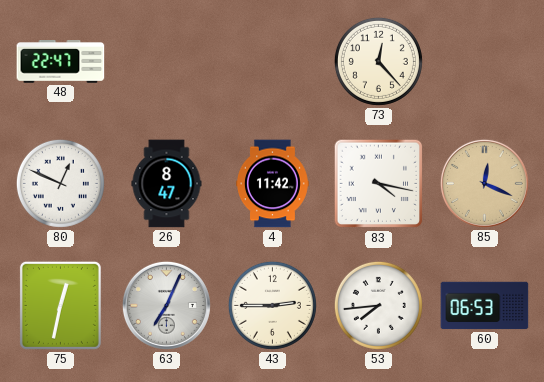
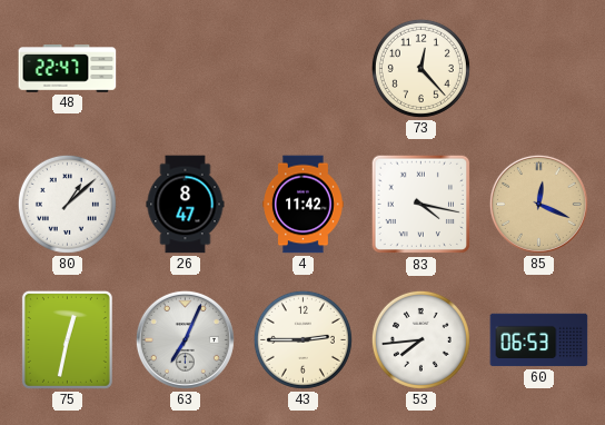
80: 12:49 -> 1:08
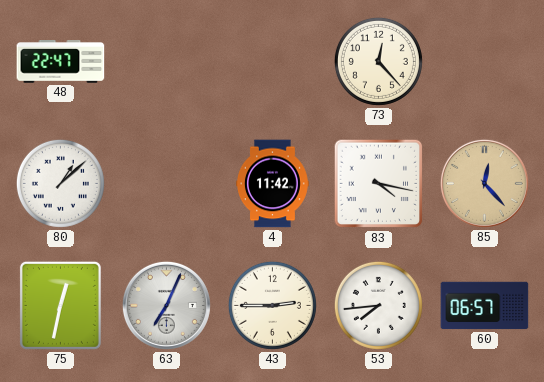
26: 8:47 -> none
85: 12:19 -> 12:23
60: 06:53 -> 06:57
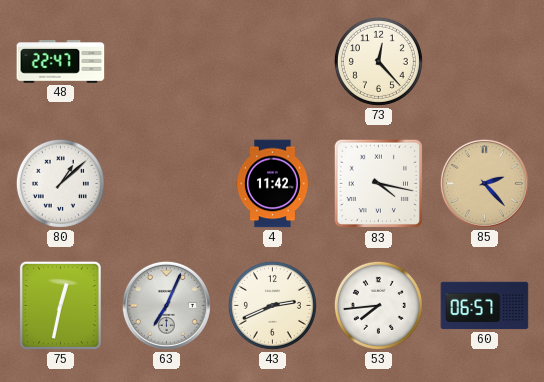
85: 12:23 -> 2:23
43: 2:45 -> 2:41
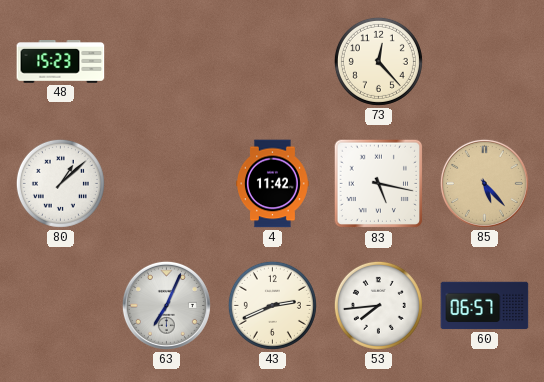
48: 22:47 -> 15:23
83: 4:17 -> 5:17
85: 2:23 -> 5:23
75: 12:32 -> none
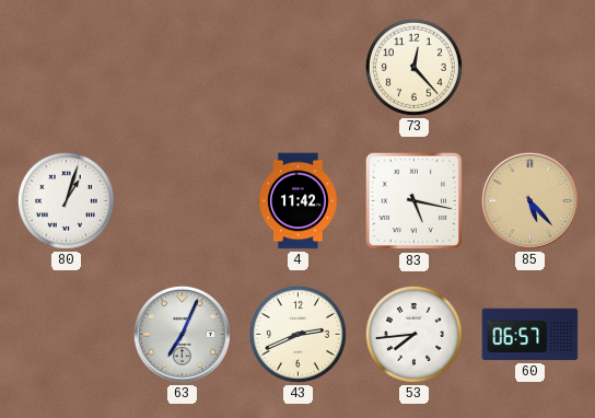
48: 15:23 -> none
80: 1:08 -> 1:03
